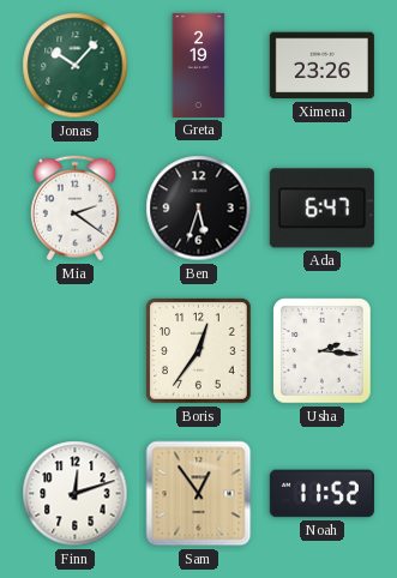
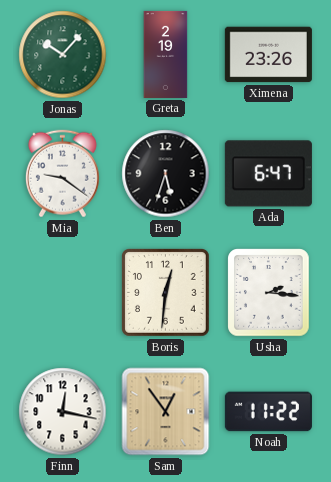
Mia: 2:21 -> 9:21
Boris: 12:36 -> 12:31
Finn: 12:12 -> 12:17
Noah: 11:52 -> 11:22
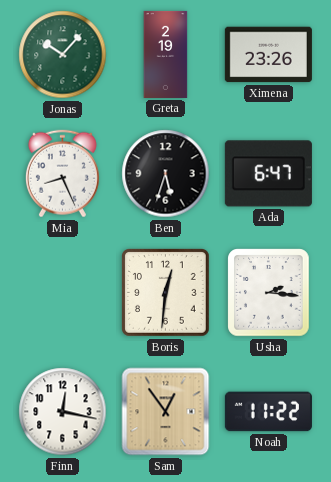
Mia: 9:21 -> 8:26
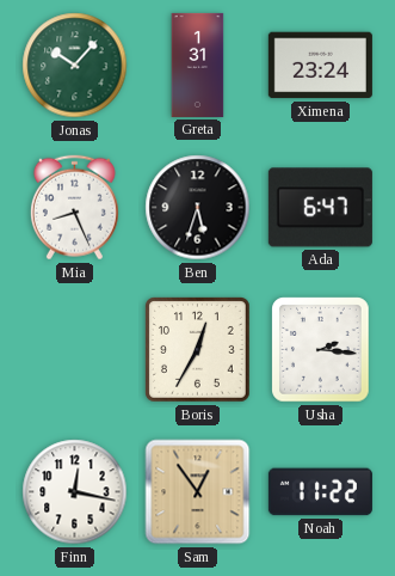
Greta: 2:19 -> 1:31
Ximena: 23:26 -> 23:24
Boris: 12:31 -> 12:35
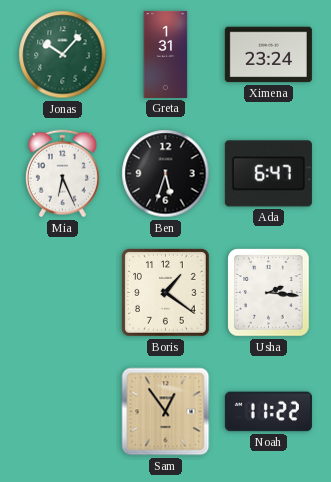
Mia: 8:26 -> 6:26
Boris: 12:35 -> 1:21
Finn: 12:17 -> none
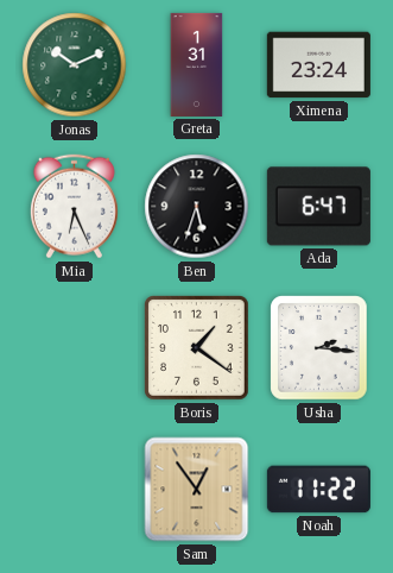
Jonas: 10:07 -> 10:11
